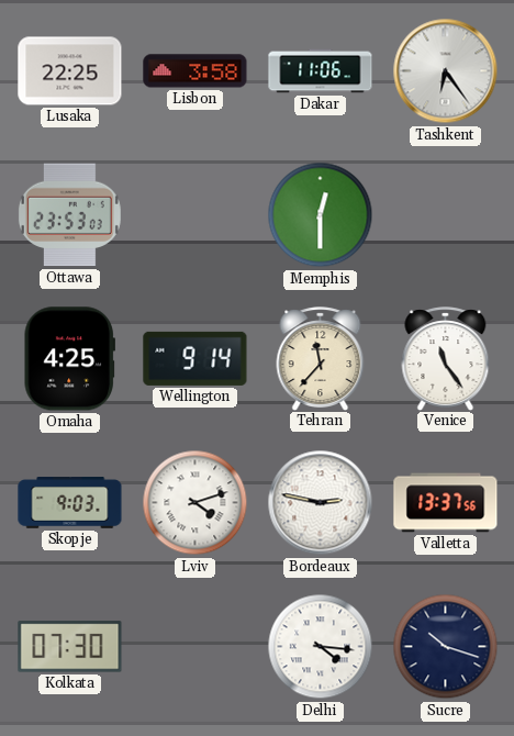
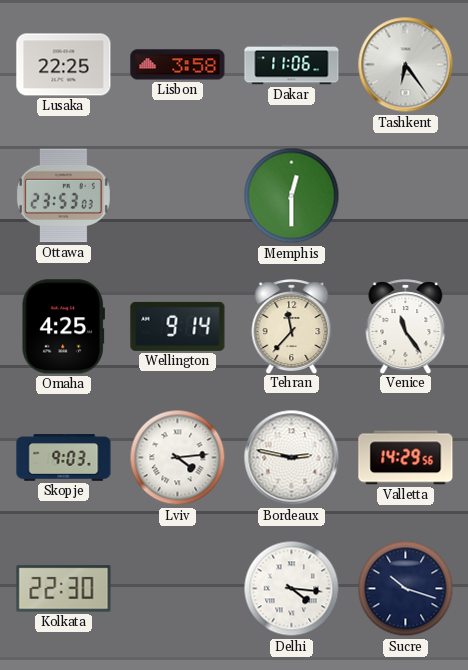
Lviv: 4:12 -> 4:14
Valletta: 13:37 -> 14:29
Kolkata: 07:30 -> 22:30
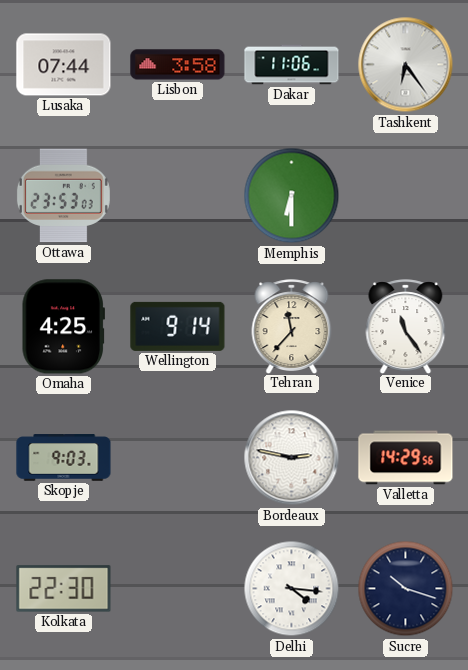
Lusaka: 22:25 -> 07:44
Memphis: 12:30 -> 6:30
Lviv: 4:14 -> none
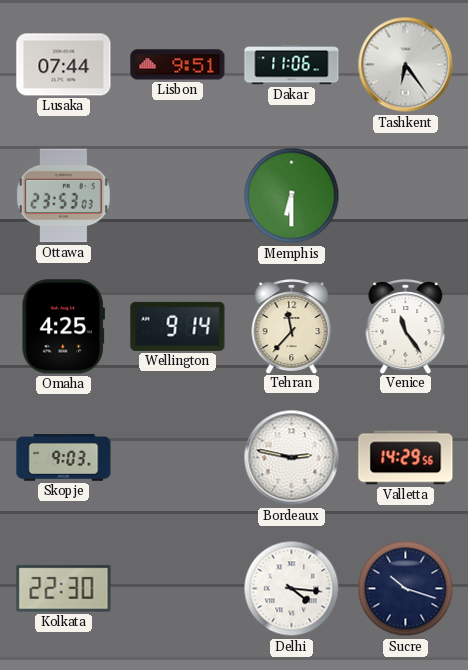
Lisbon: 3:58 -> 9:51
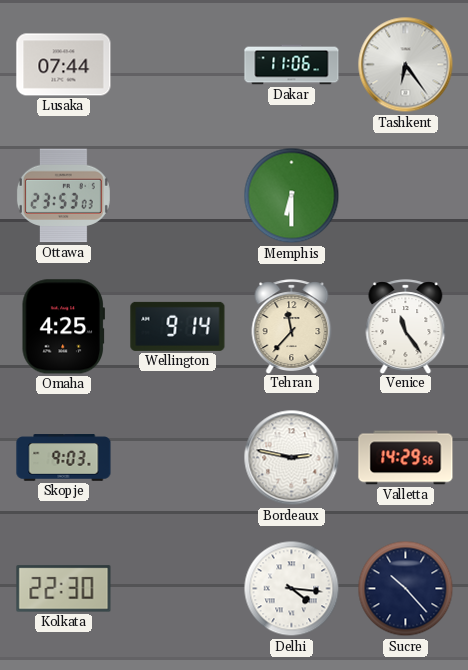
Lisbon: 9:51 -> none
Sucre: 10:18 -> 10:23
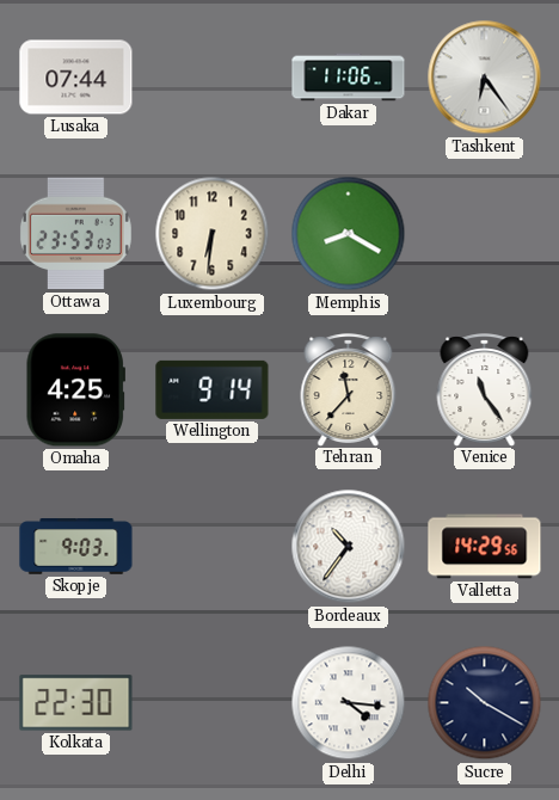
Luxembourg: none -> 6:31
Memphis: 6:30 -> 8:20
Bordeaux: 2:47 -> 10:36
Sucre: 10:23 -> 10:20
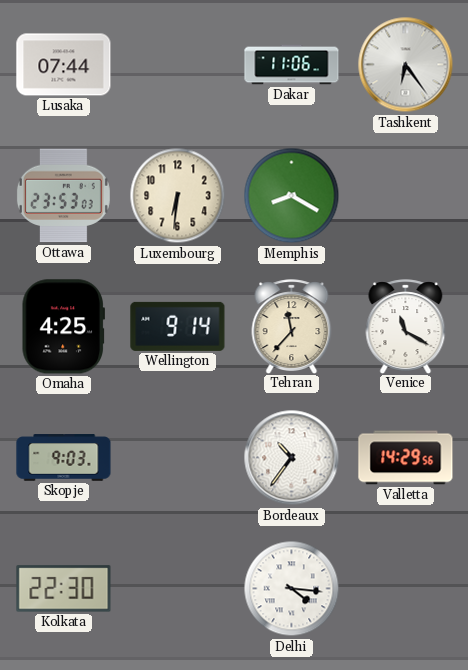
Venice: 11:24 -> 11:20
Sucre: 10:20 -> none
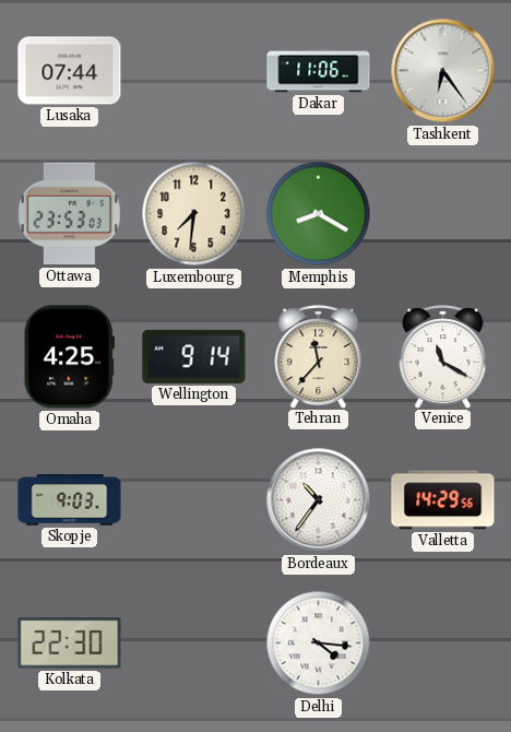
Luxembourg: 6:31 -> 7:31
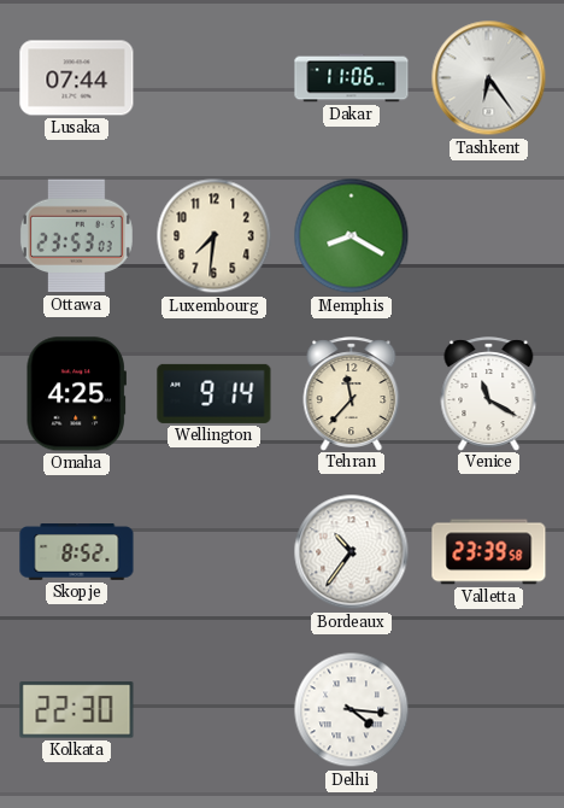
Skopje: 9:03 -> 8:52
Valletta: 14:29 -> 23:39
